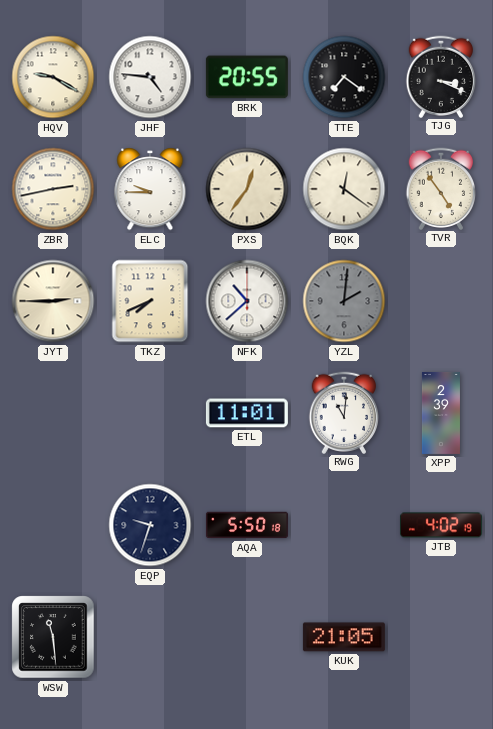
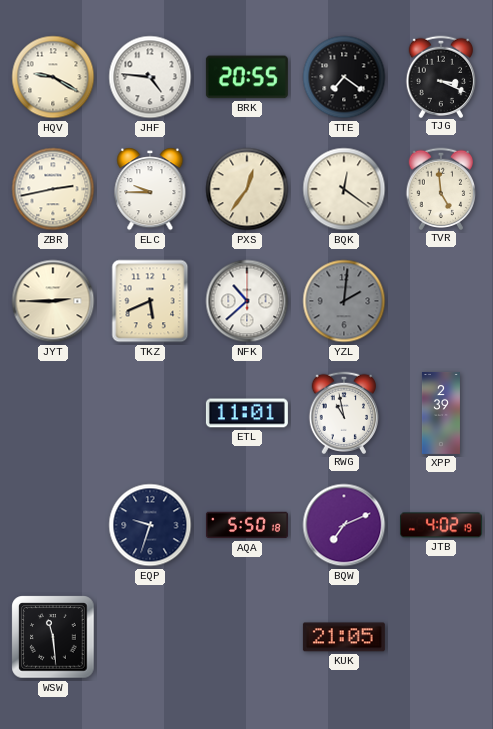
TVR: 4:54 -> 4:59
TKZ: 7:41 -> 5:41
RWG: 11:01 -> 10:58
BQW: none -> 7:11
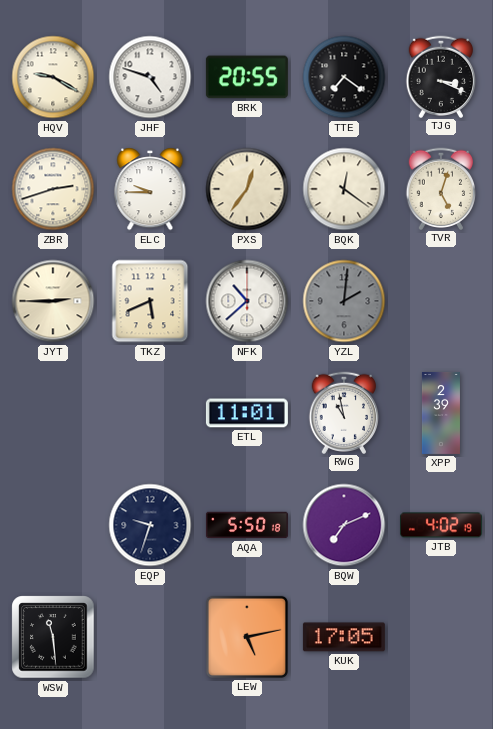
JHF: 4:46 -> 4:48
ZBR: 2:43 -> 2:42
TVR: 4:59 -> 5:03
LEW: none -> 5:13
KUK: 21:05 -> 17:05
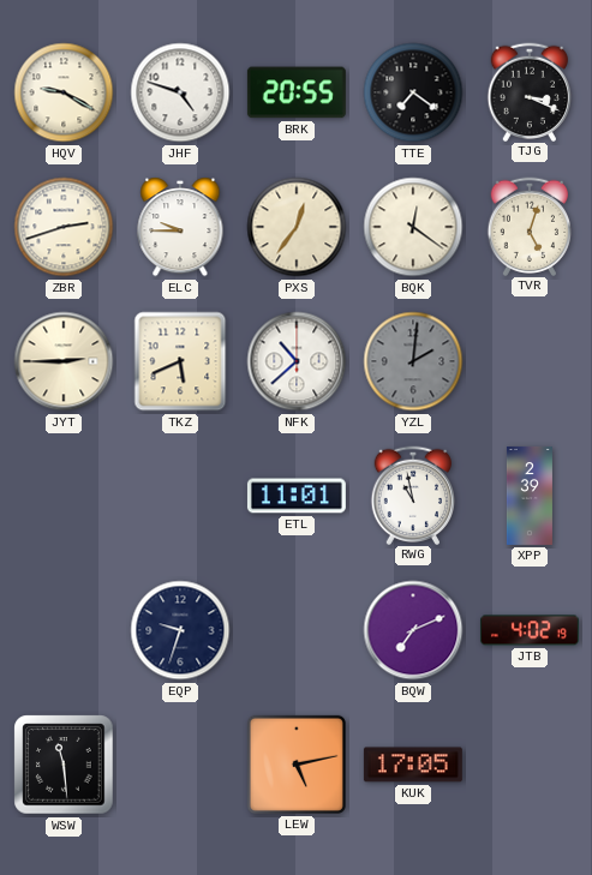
AQA: 5:50 -> none
